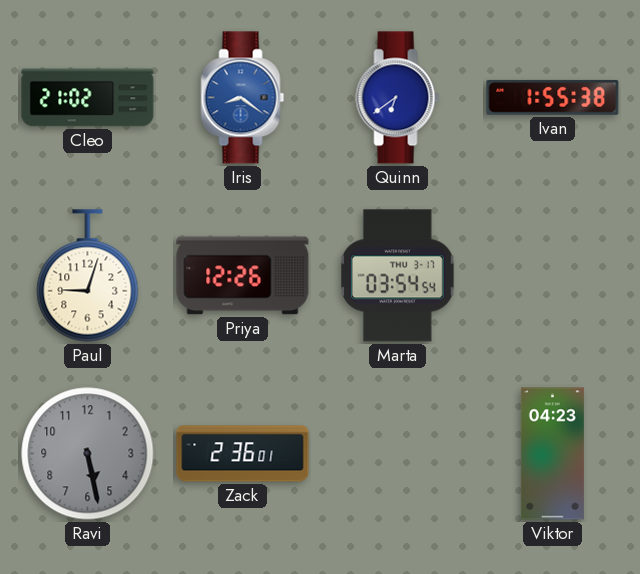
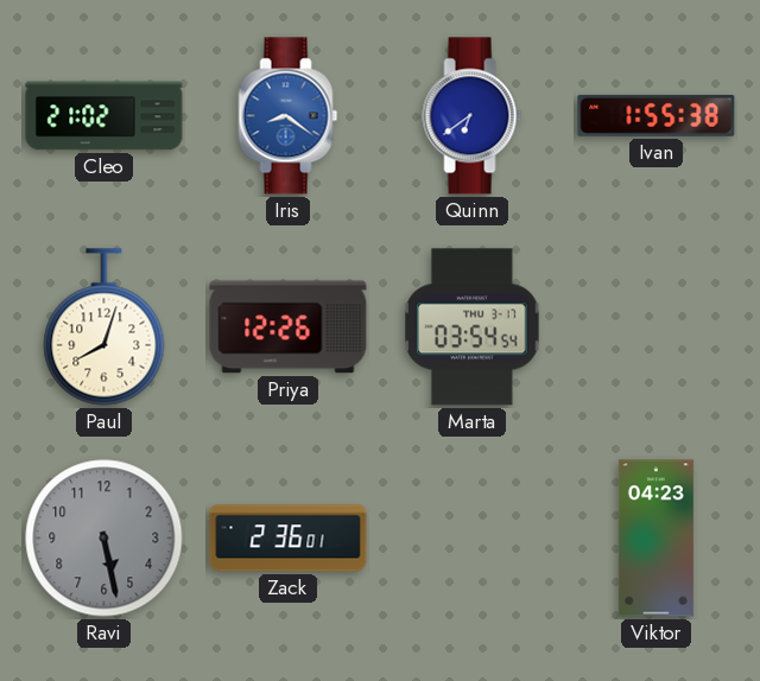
Paul: 9:03 -> 8:03
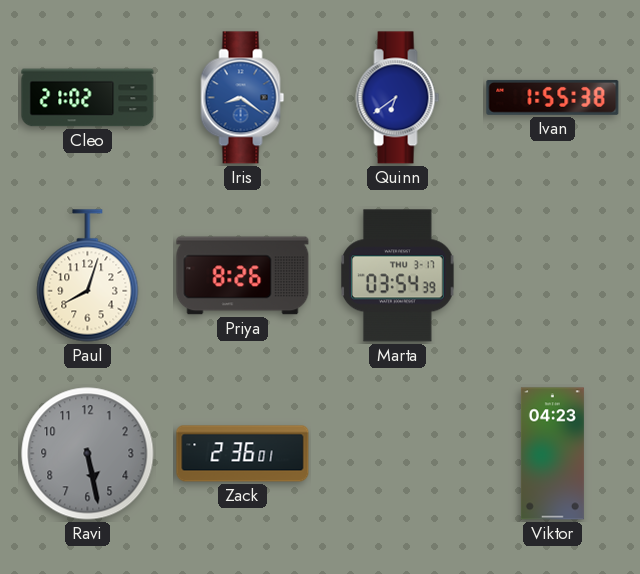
Priya: 12:26 -> 8:26
Marta: 03:54:54 -> 03:54:39
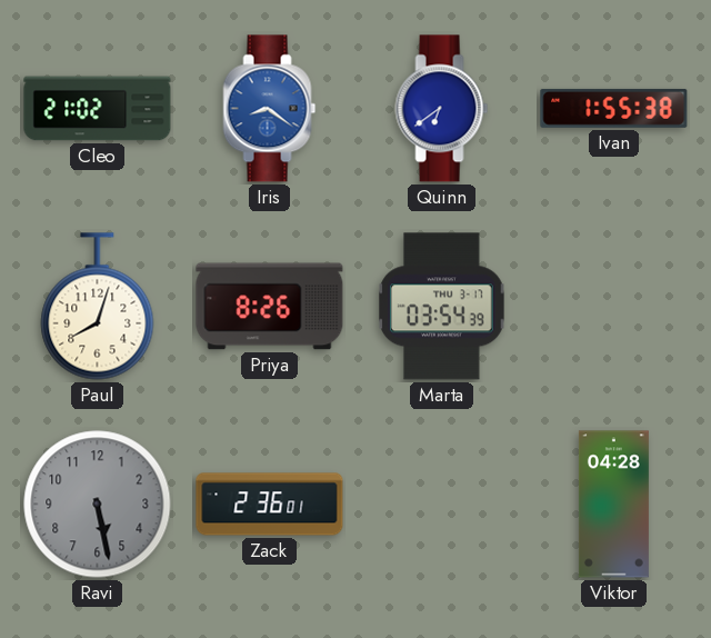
Viktor: 04:23 -> 04:28
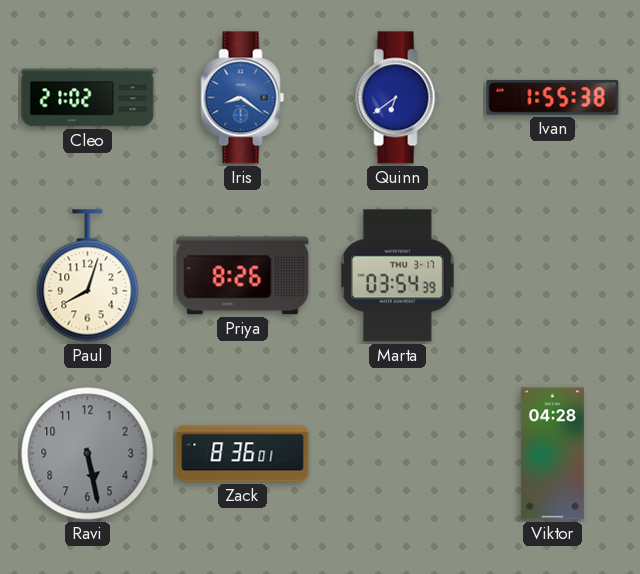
Zack: 2:36 -> 8:36
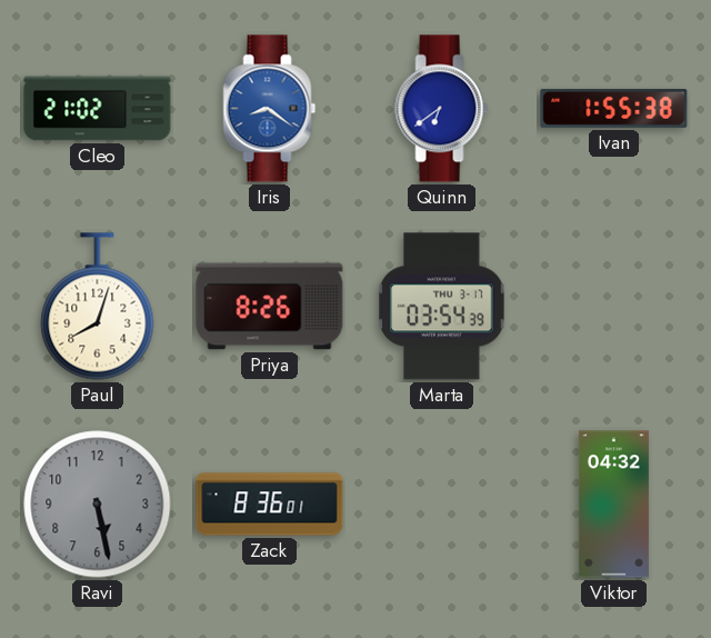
Viktor: 04:28 -> 04:32
